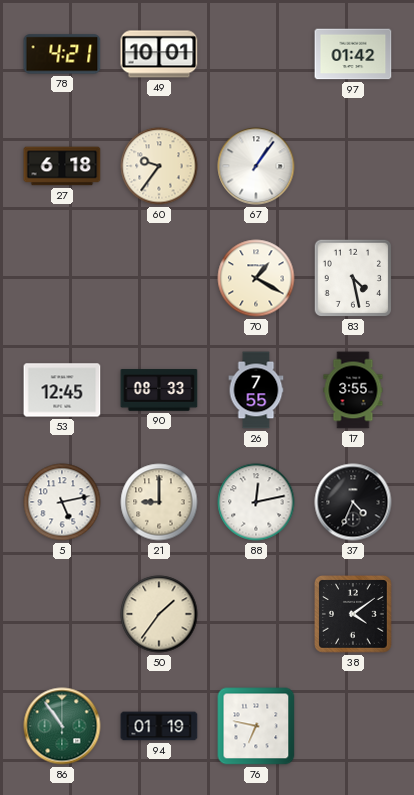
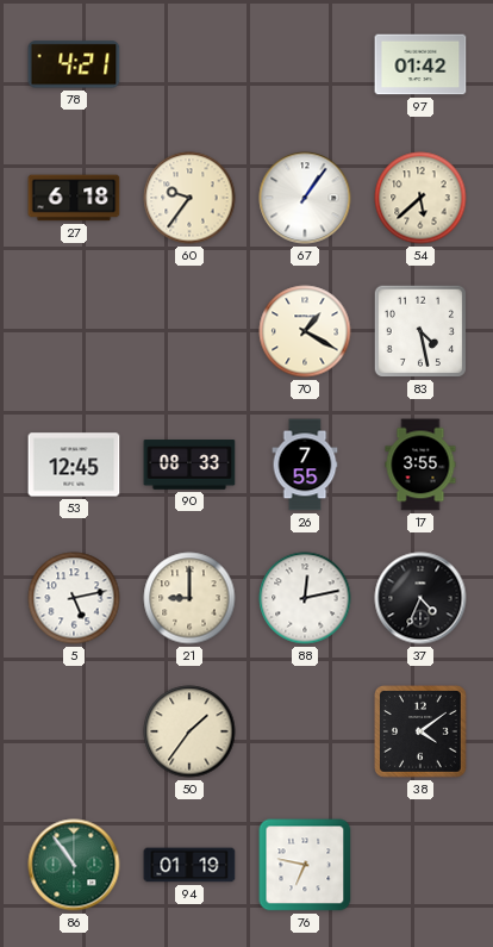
49: 10:01 -> none
54: none -> 5:38
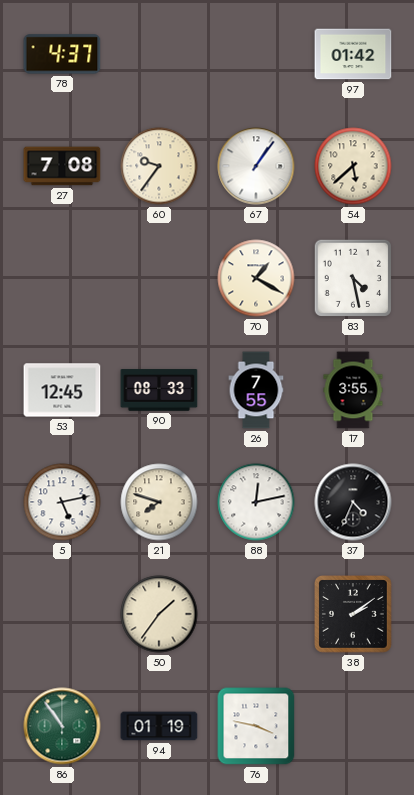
78: 4:21 -> 4:37
27: 6:18 -> 7:08
21: 9:00 -> 7:48
38: 4:09 -> 2:09
76: 6:47 -> 3:47
